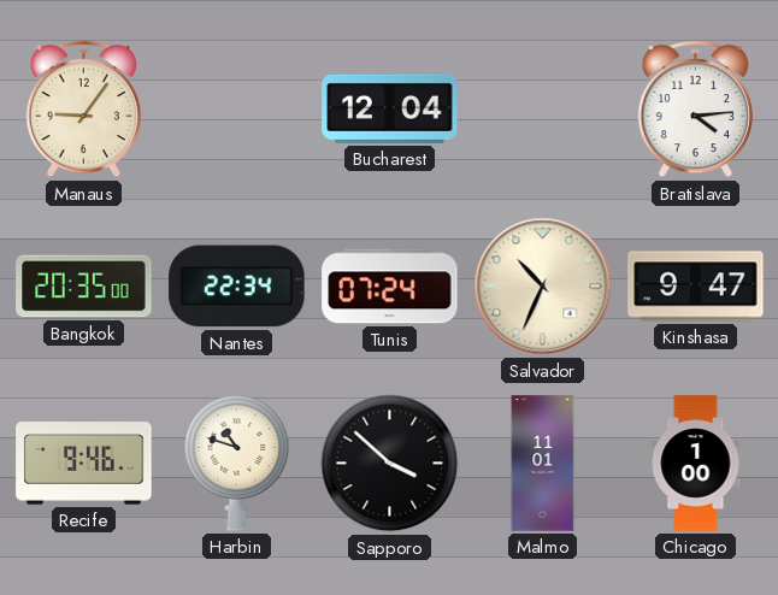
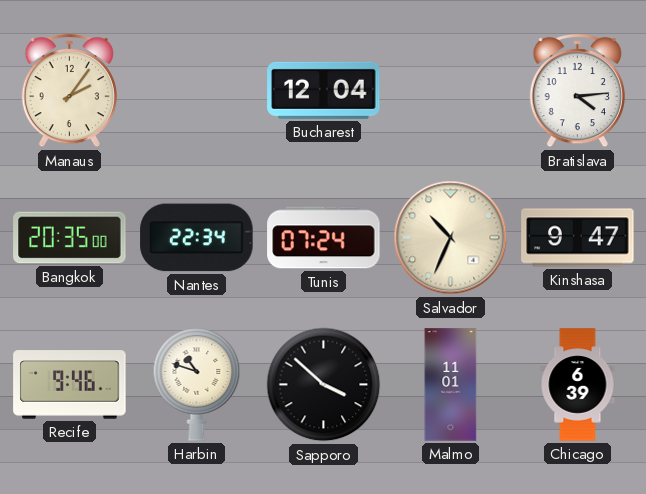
Manaus: 9:06 -> 2:06
Chicago: 1:00 -> 6:39
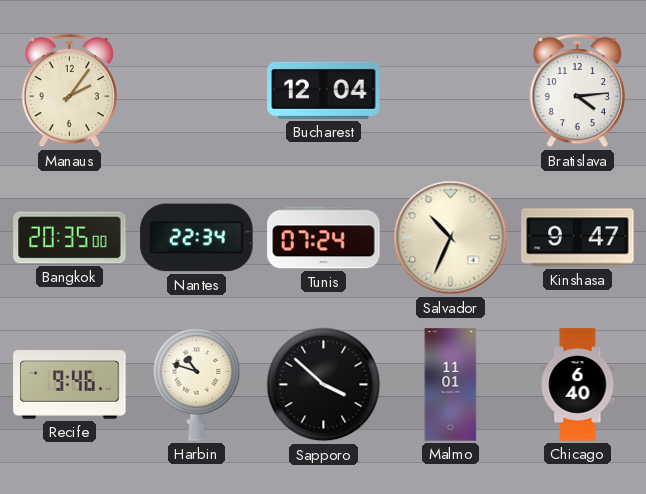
Chicago: 6:39 -> 6:40
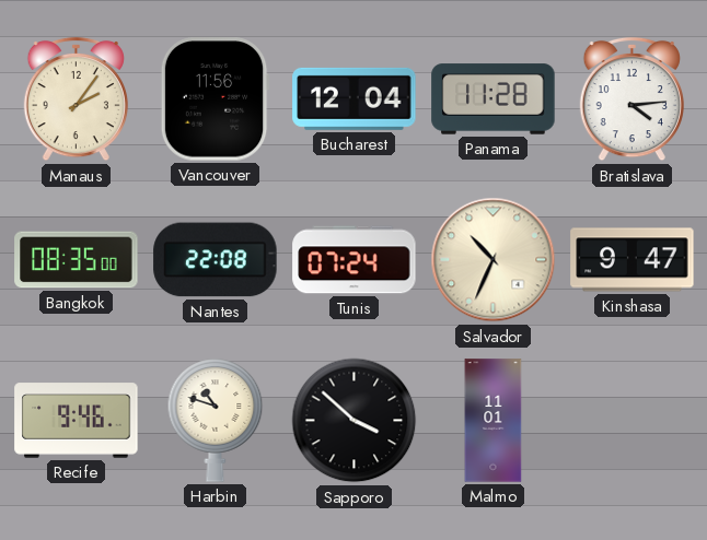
Vancouver: none -> 11:56
Panama: none -> 11:28
Bangkok: 20:35 -> 08:35
Nantes: 22:34 -> 22:08
Chicago: 6:40 -> none
